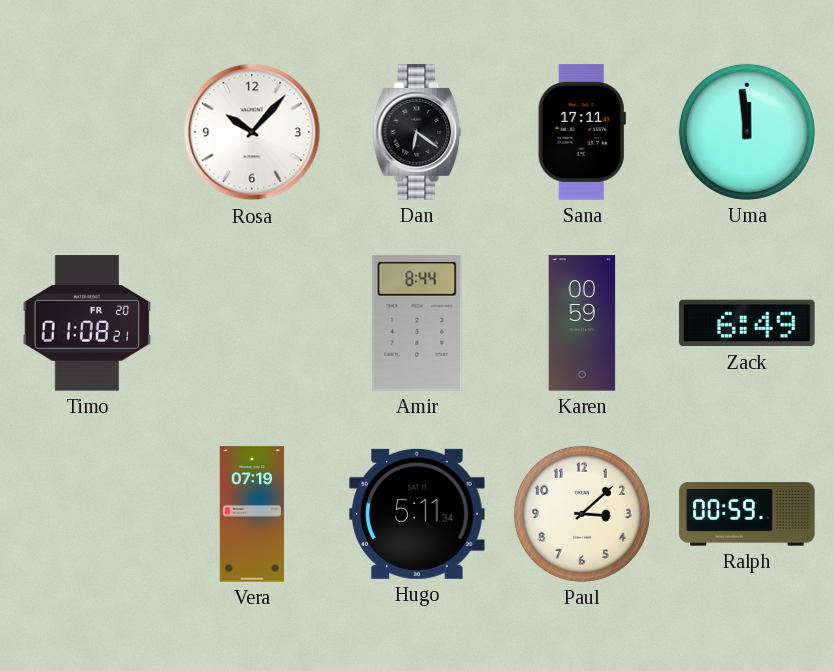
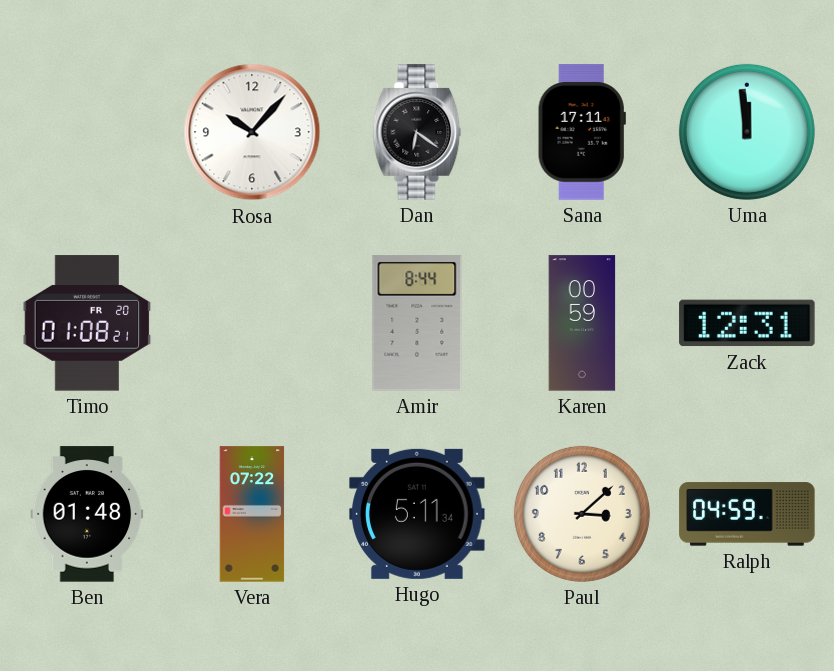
Zack: 6:49 -> 12:31
Ben: none -> 01:48
Vera: 07:19 -> 07:22
Ralph: 00:59 -> 04:59
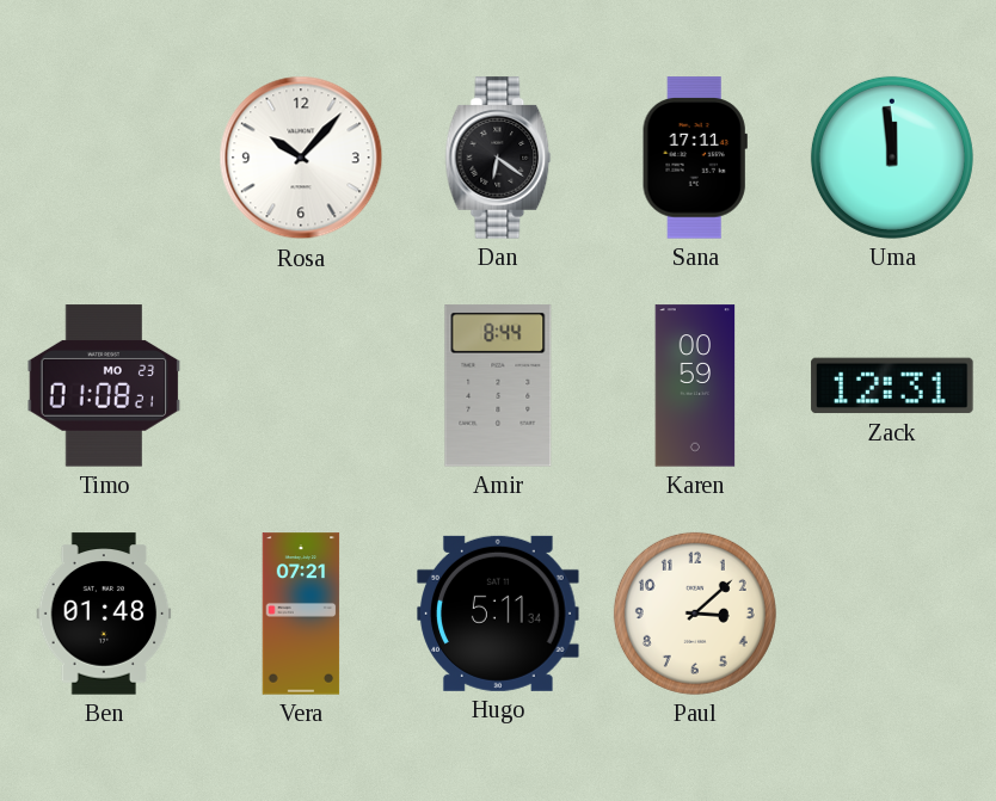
Timo date: FR 20 -> MO 23
Vera: 07:22 -> 07:21
Ralph: 04:59 -> none
